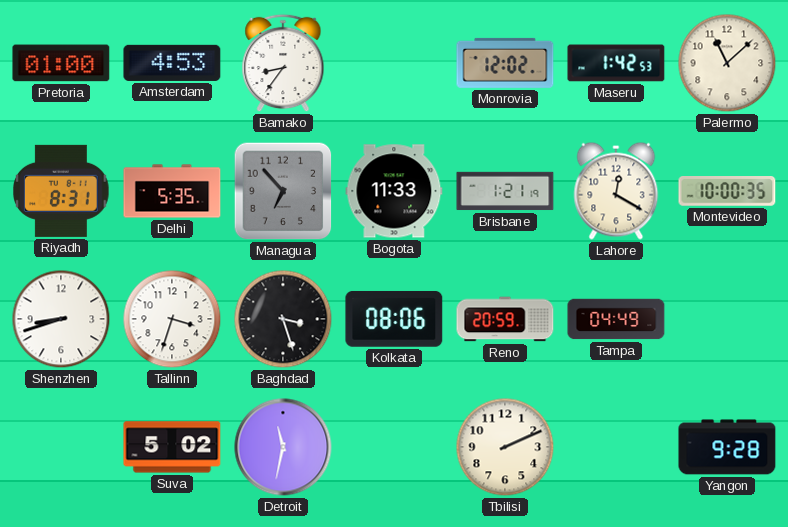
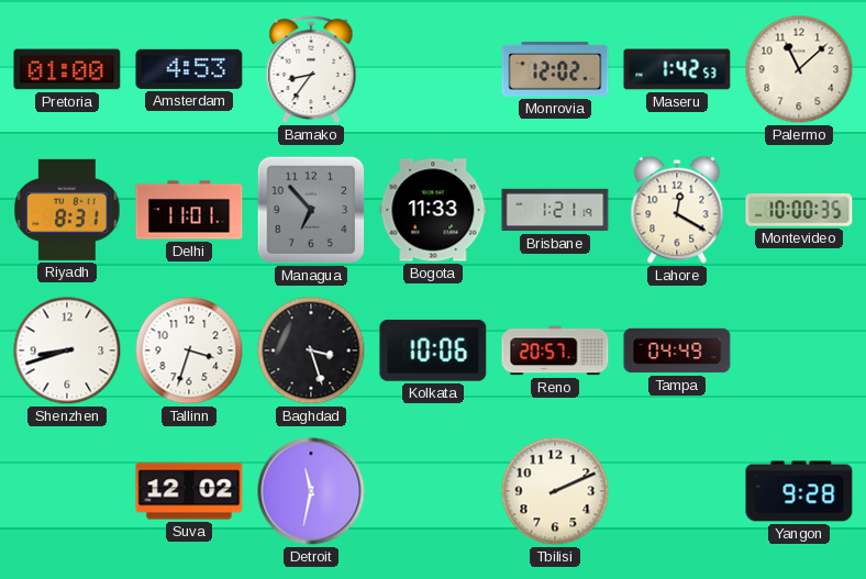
Delhi: 5:35 -> 11:01
Kolkata: 08:06 -> 10:06
Reno: 20:59 -> 20:57
Suva: 5:02 -> 12:02
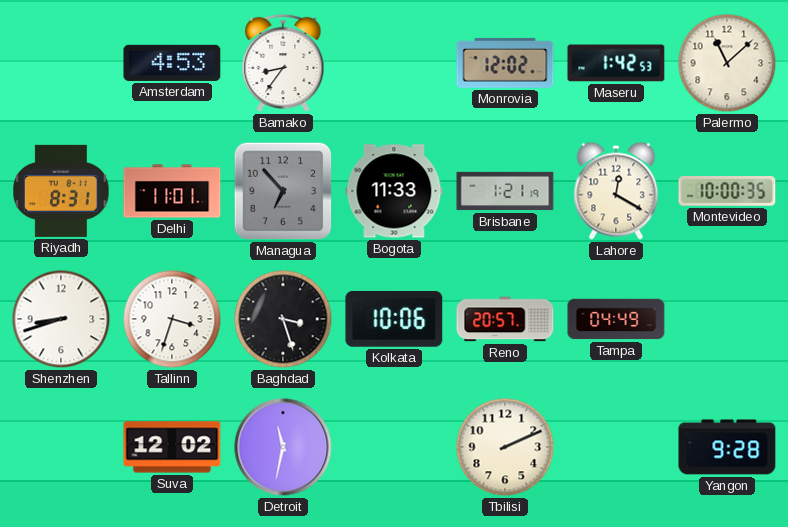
Pretoria: 01:00 -> none
